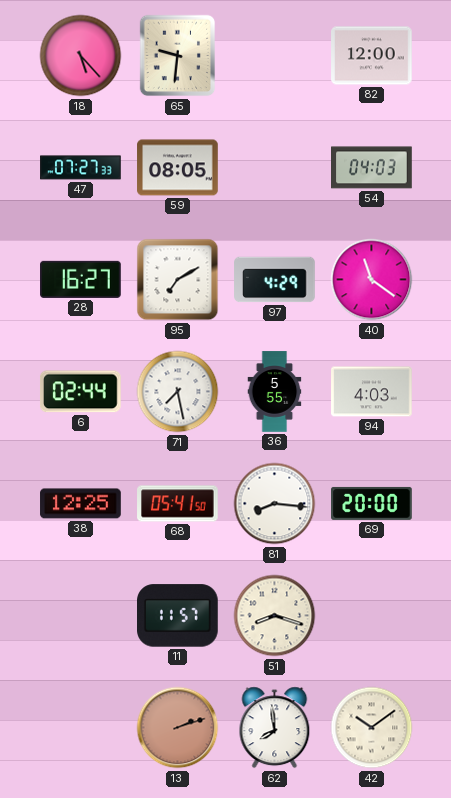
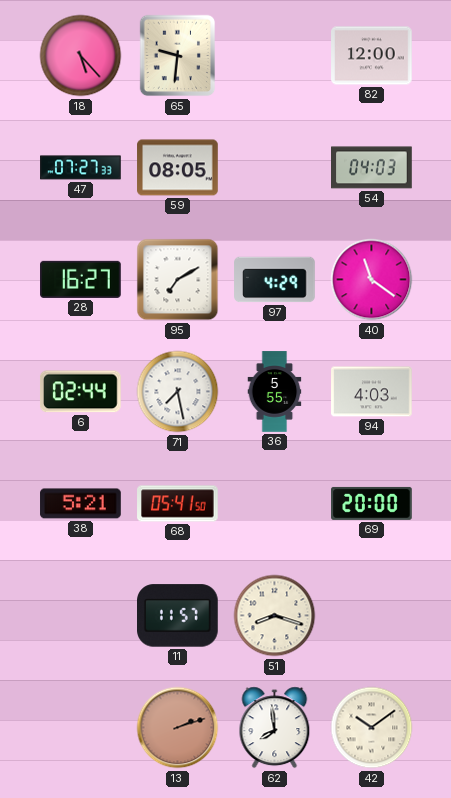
38: 12:25 -> 5:21
81: 8:16 -> none
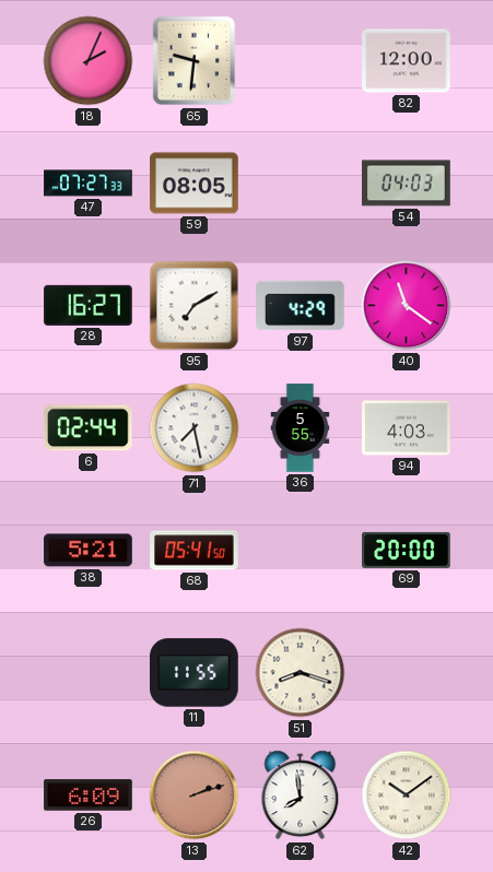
18: 5:23 -> 2:04
11: 11:57 -> 11:55
26: none -> 6:09
